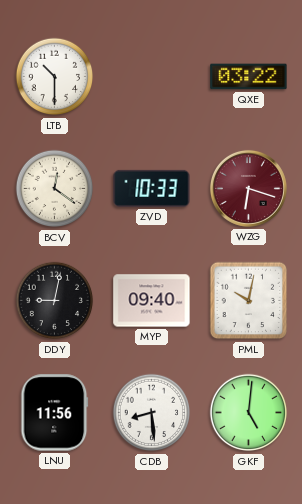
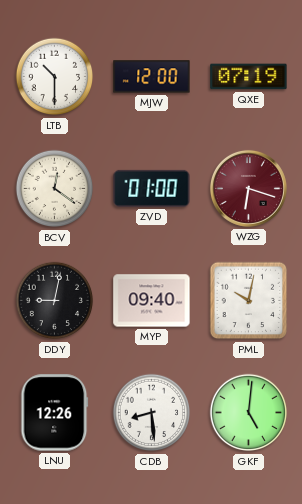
MJW: none -> 12:00
QXE: 03:22 -> 07:19
ZVD: 10:33 -> 01:00
LNU: 11:56 -> 12:26
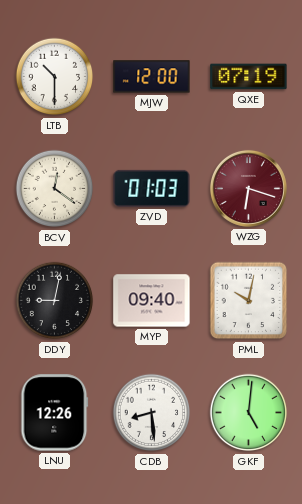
ZVD: 01:00 -> 01:03
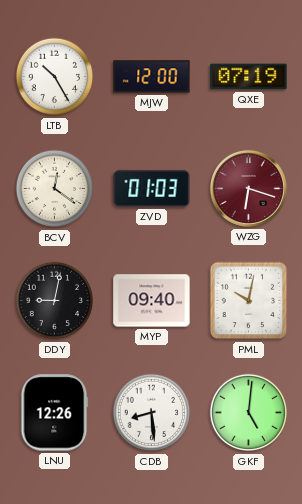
LTB: 10:30 -> 10:25
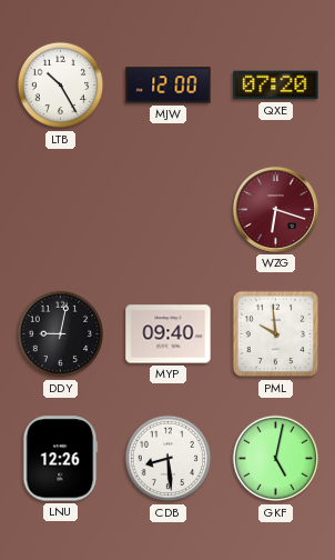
QXE: 07:19 -> 07:20
BCV: 12:21 -> none
ZVD: 01:03 -> none
PML: 10:02 -> 9:59
GKF: 5:01 -> 5:02
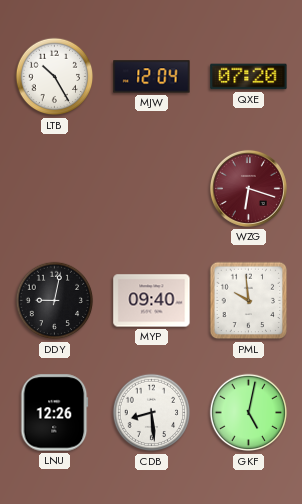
MJW: 12:00 -> 12:04
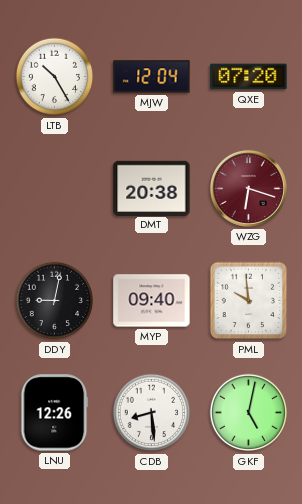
DMT: none -> 20:38
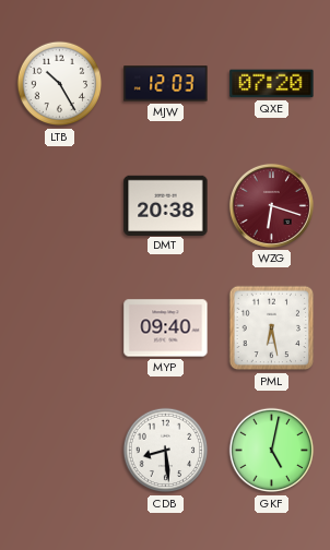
MJW: 12:04 -> 12:03
DDY: 9:02 -> none
PML: 9:59 -> 6:28
LNU: 12:26 -> none
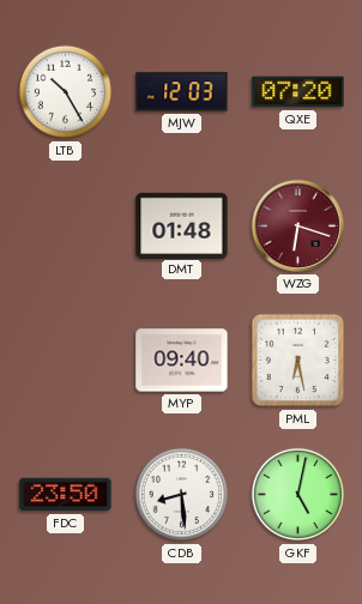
DMT: 20:38 -> 01:48
FDC: none -> 23:50
